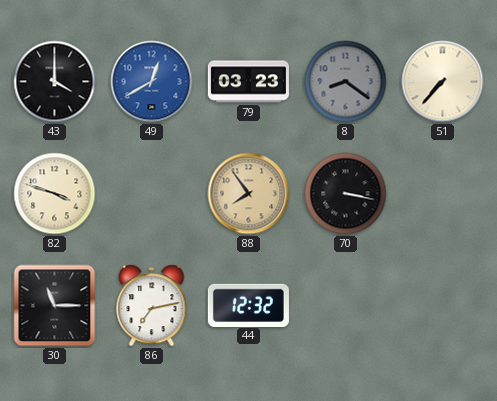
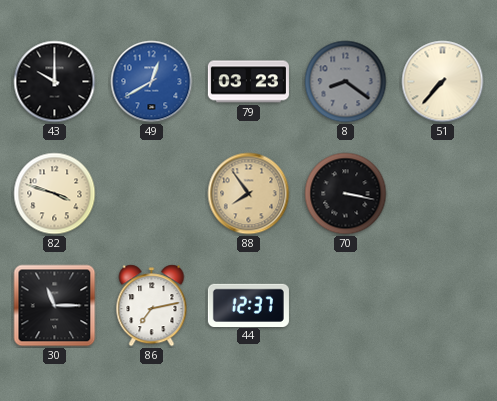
43: 4:00 -> 10:00
44: 12:32 -> 12:37
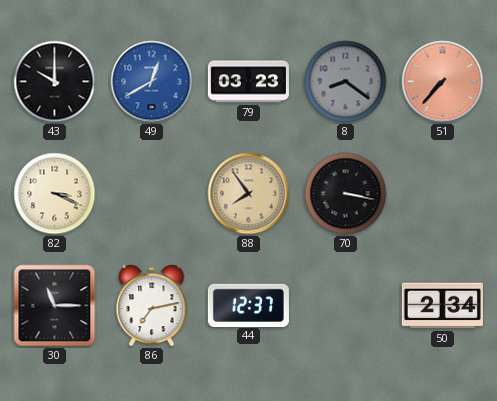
51 dial: cream -> salmon
82: 3:48 -> 3:19
50: none -> 2:34
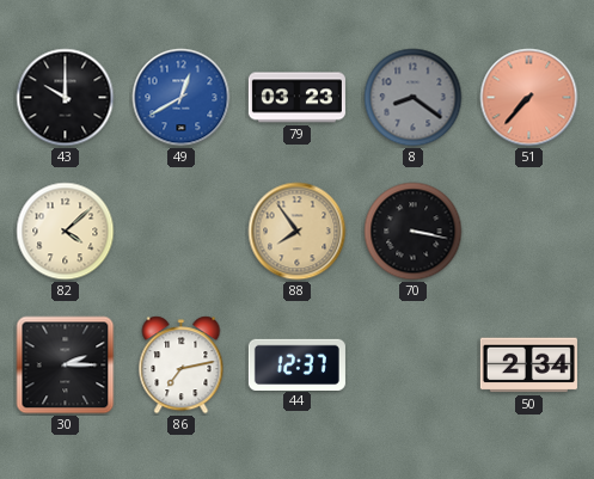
82: 3:19 -> 4:08
30: 11:15 -> 2:15
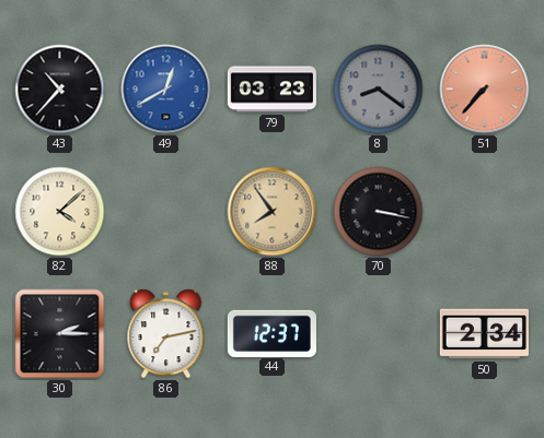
43: 10:00 -> 10:37
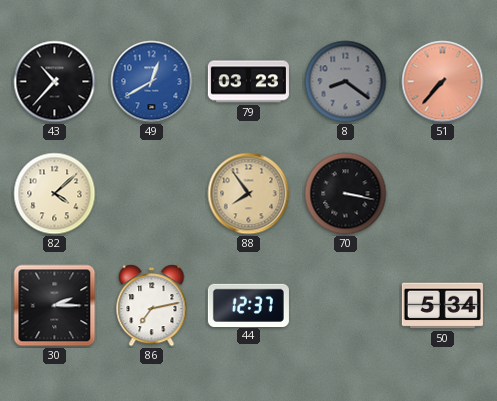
50: 2:34 -> 5:34
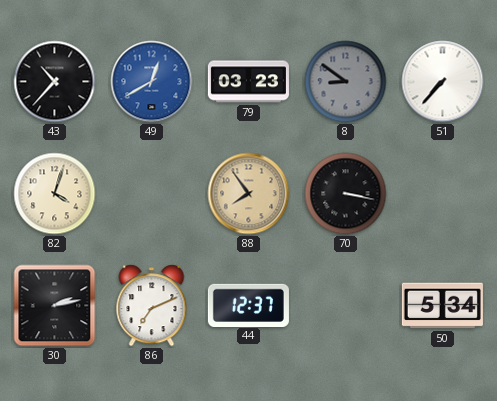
8: 8:21 -> 8:51
51 dial: salmon -> white
82: 4:08 -> 4:03
30: 2:15 -> 2:13
86: 7:13 -> 7:11
